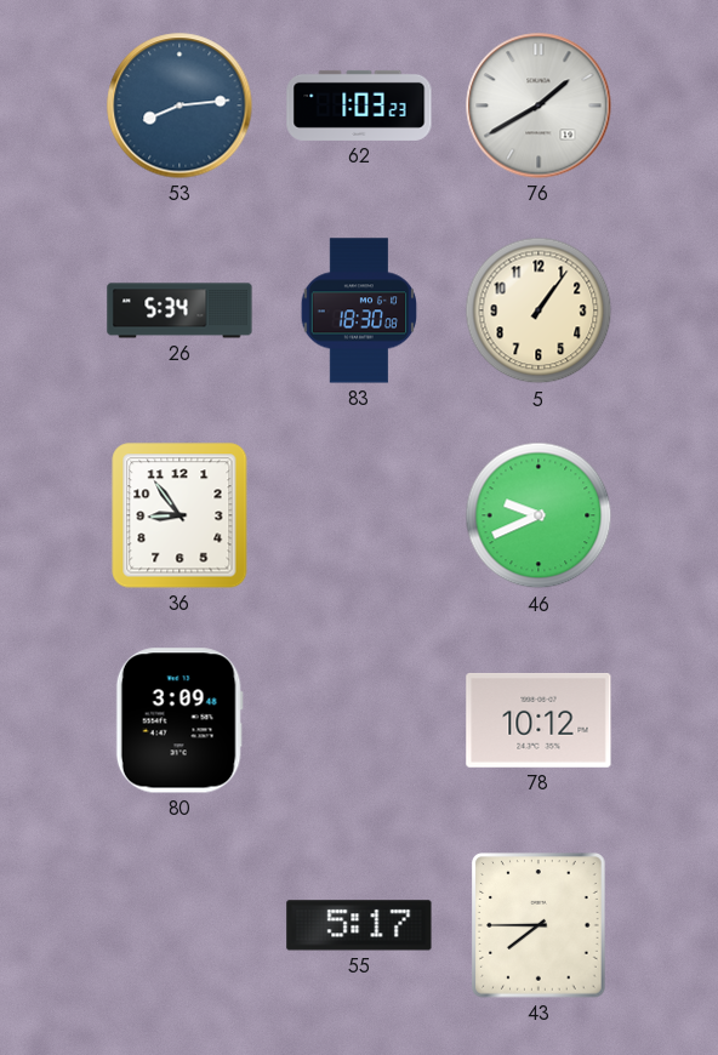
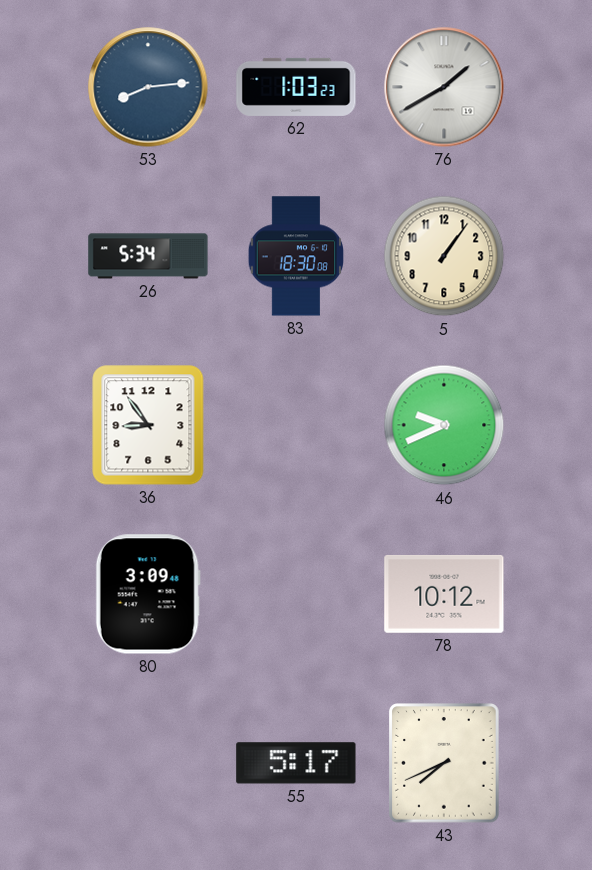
43: 7:45 -> 7:41
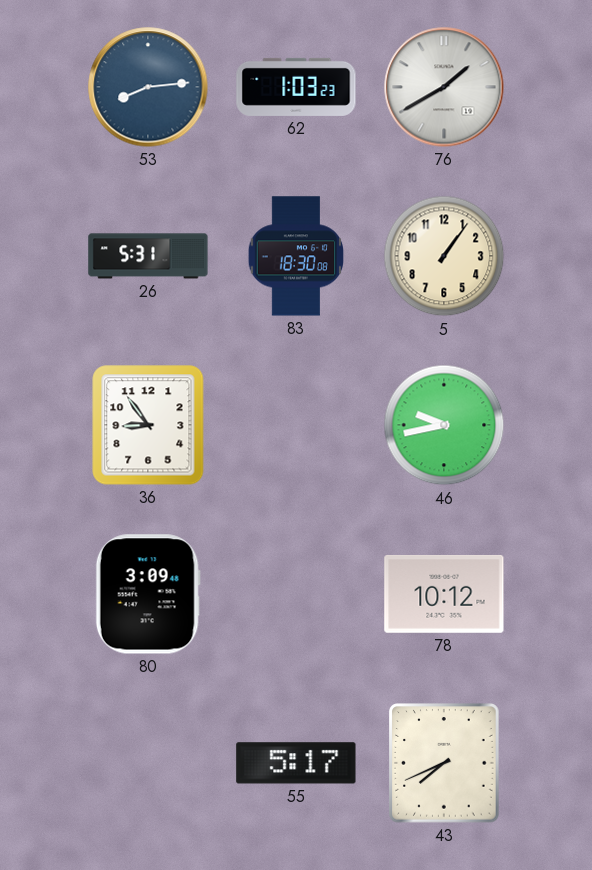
26: 5:34 -> 5:31
46: 9:41 -> 9:43
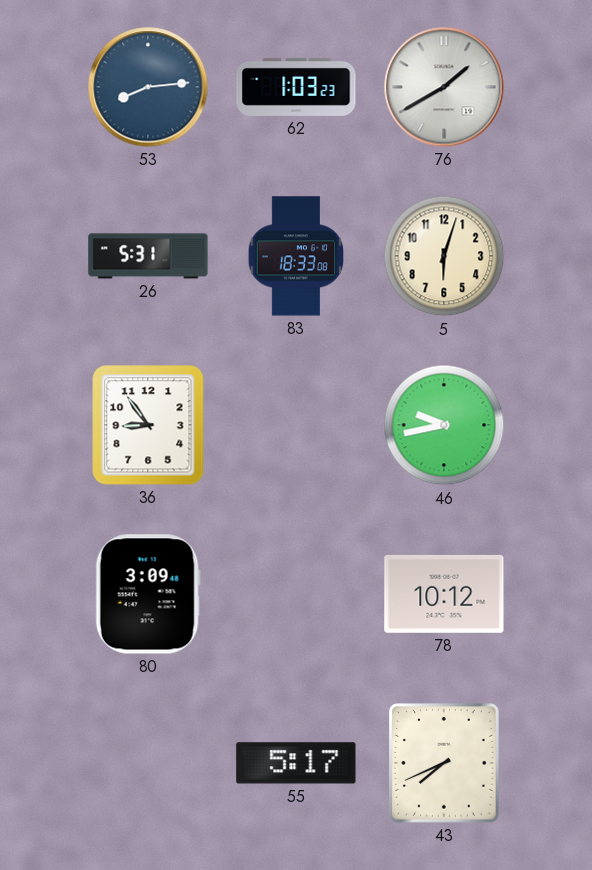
83: 18:30 -> 18:33
5: 1:06 -> 6:03
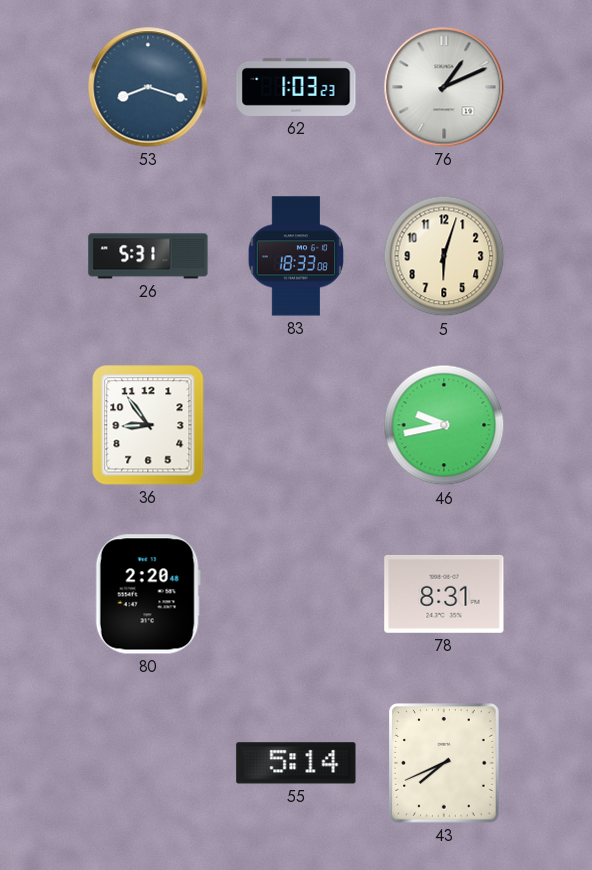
53: 8:14 -> 8:18
76: 1:40 -> 1:11
80: 3:09 -> 2:20
78: 10:12 -> 8:31
55: 5:17 -> 5:14
